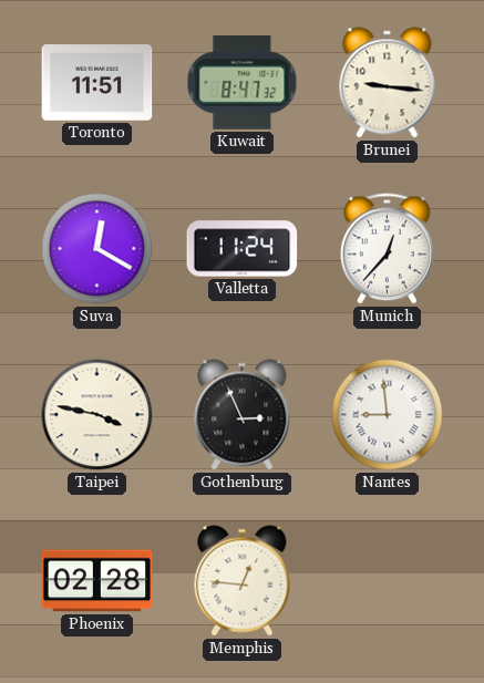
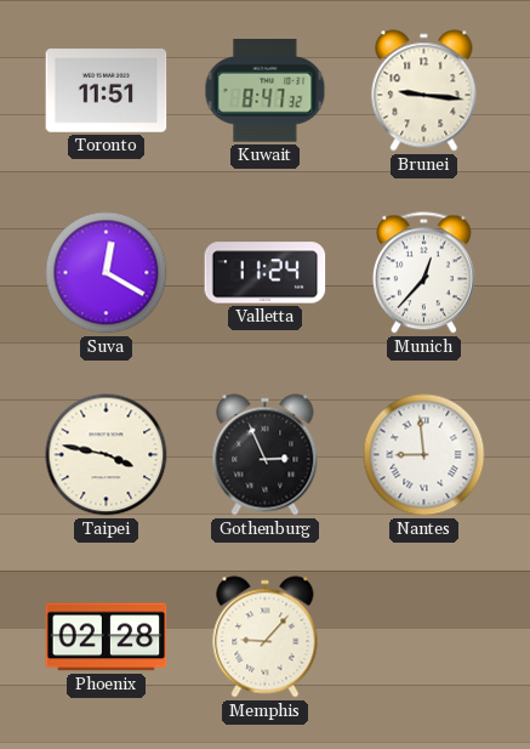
Memphis: 12:46 -> 9:07
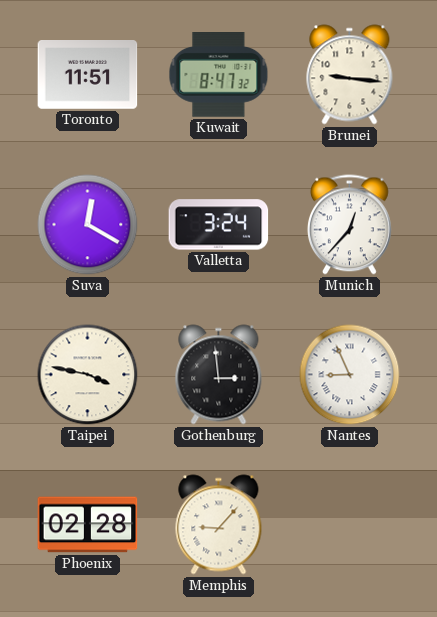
Valletta: 11:24 -> 3:24
Gothenburg: 2:56 -> 2:59
Nantes: 8:59 -> 8:56
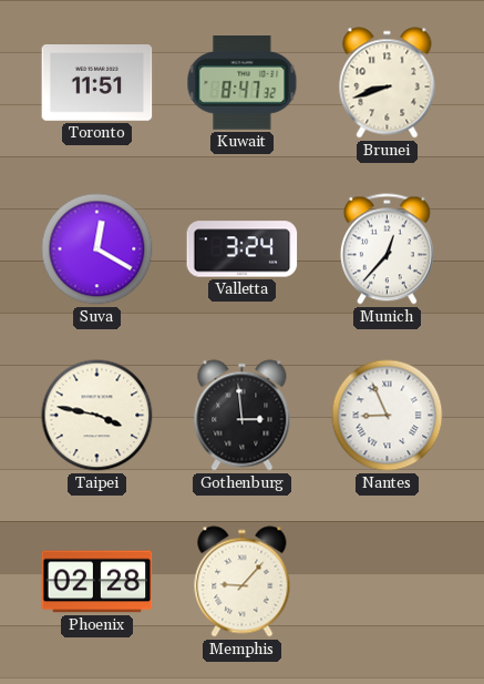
Brunei: 9:16 -> 8:42
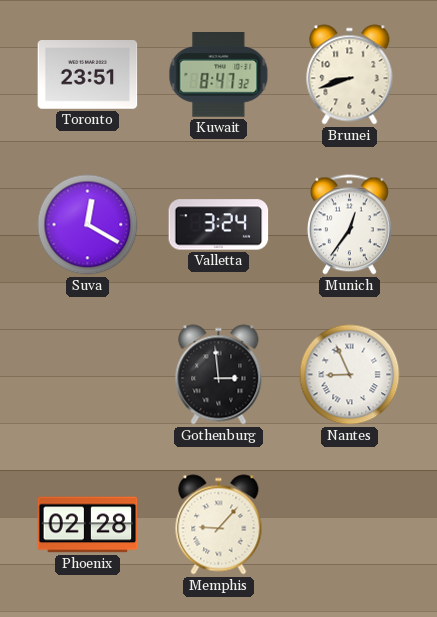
Toronto: 11:51 -> 23:51
Munich: 12:37 -> 12:36
Taipei: 3:47 -> none
